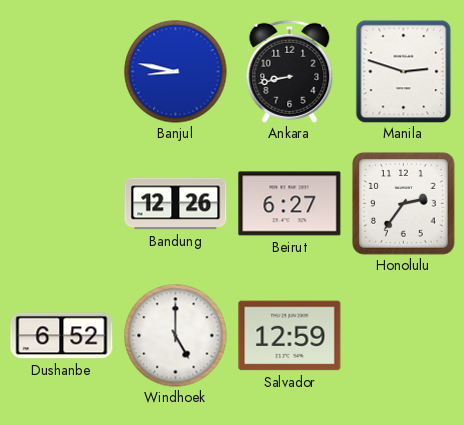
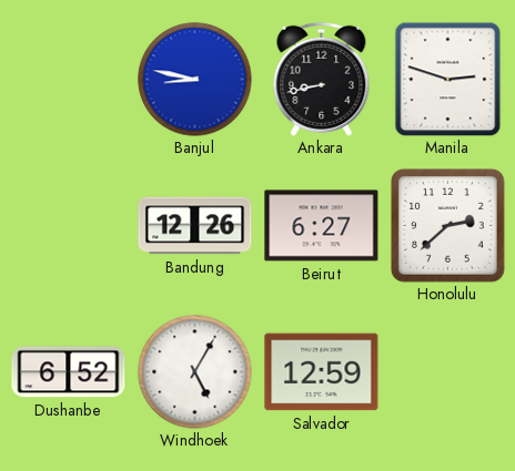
Honolulu: 2:36 -> 2:38
Windhoek: 5:00 -> 5:05
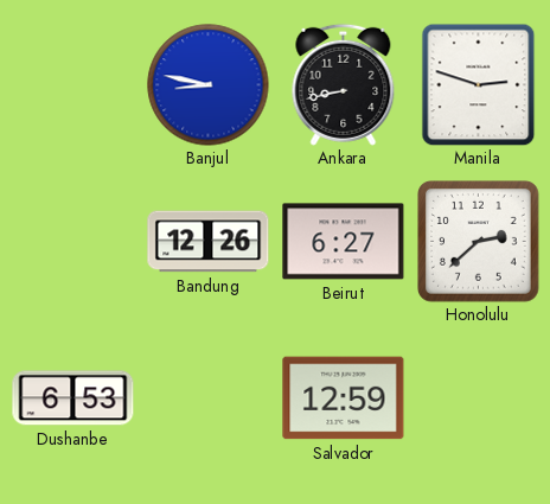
Dushanbe: 6:52 -> 6:53
Windhoek: 5:05 -> none
